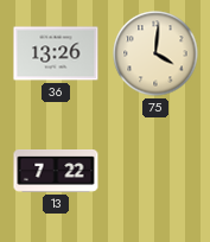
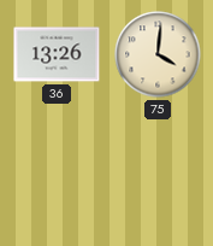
13: 7:22 -> none
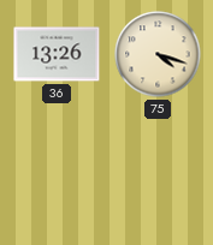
75: 4:01 -> 4:18
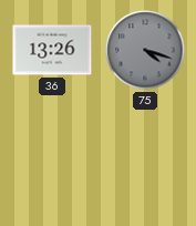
75 dial: cream -> grey
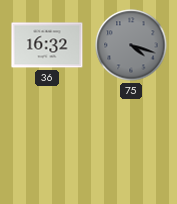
36: 13:26 -> 16:32
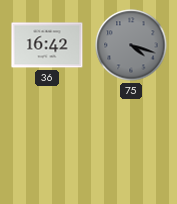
36: 16:32 -> 16:42
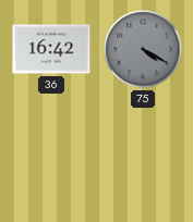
75: 4:18 -> 4:20
